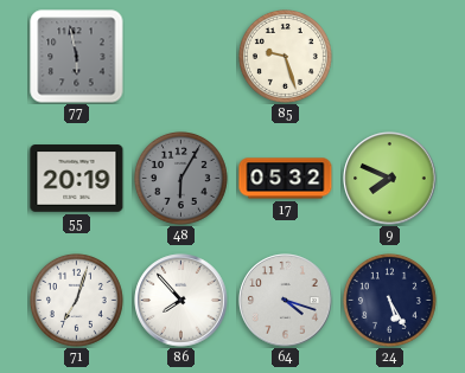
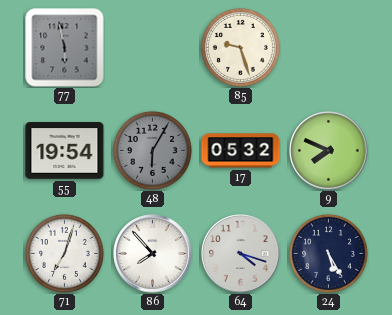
55: 20:19 -> 19:54
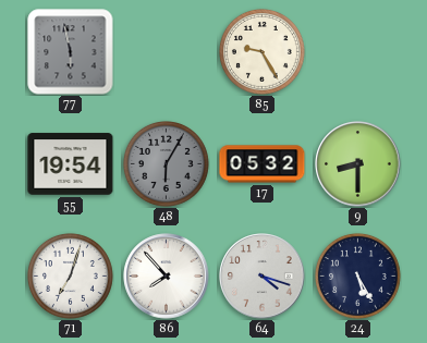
85: 9:27 -> 9:25
9: 7:49 -> 8:30
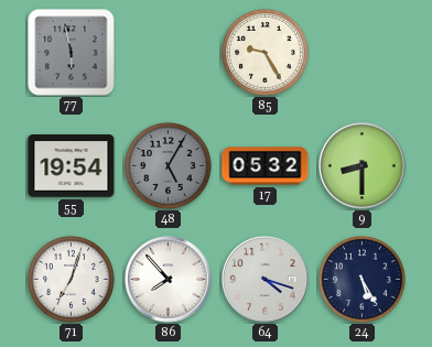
48: 6:05 -> 5:05
